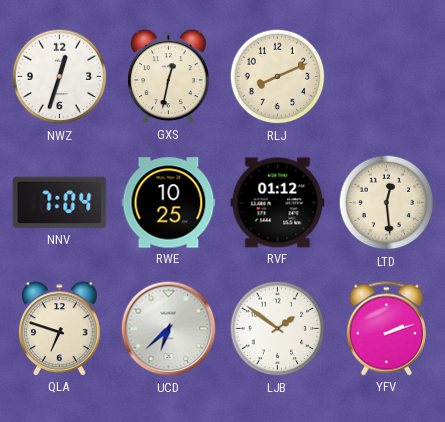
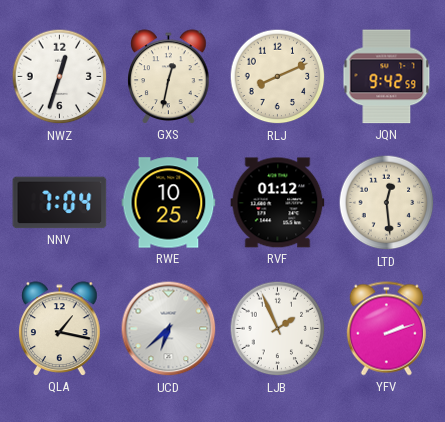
JQN: none -> 9:42
QLA: 6:48 -> 1:17
LJB: 1:51 -> 1:56
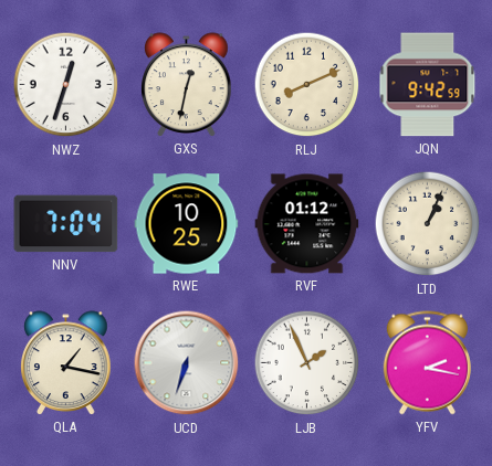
LTD: 12:29 -> 1:04
UCD: 6:38 -> 6:33
YFV: 2:12 -> 2:17
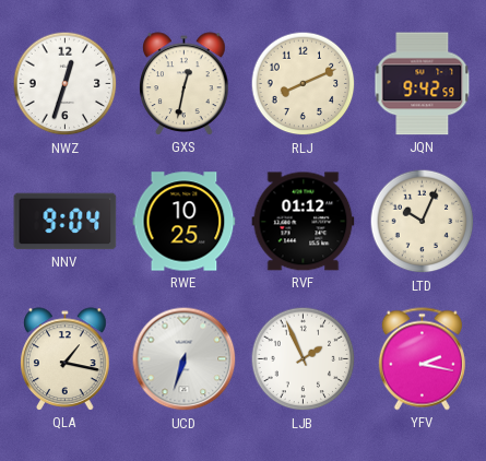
NNV: 7:04 -> 9:04
LTD: 1:04 -> 10:04
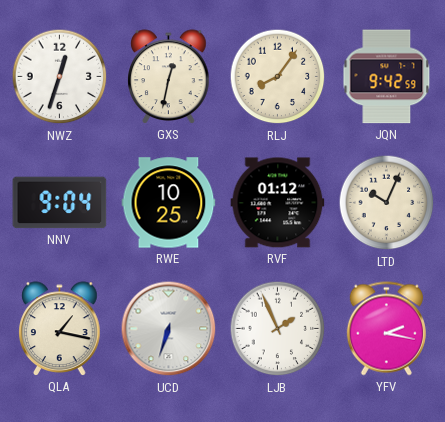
RLJ: 8:11 -> 8:06
